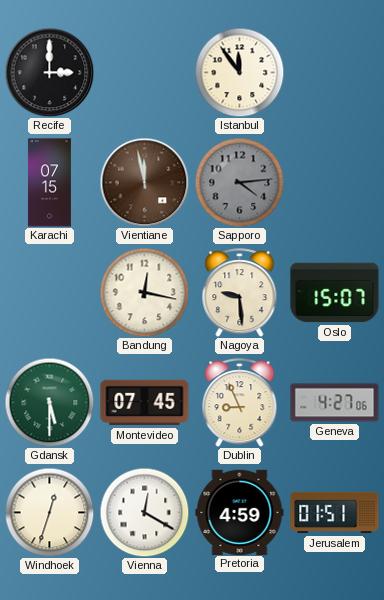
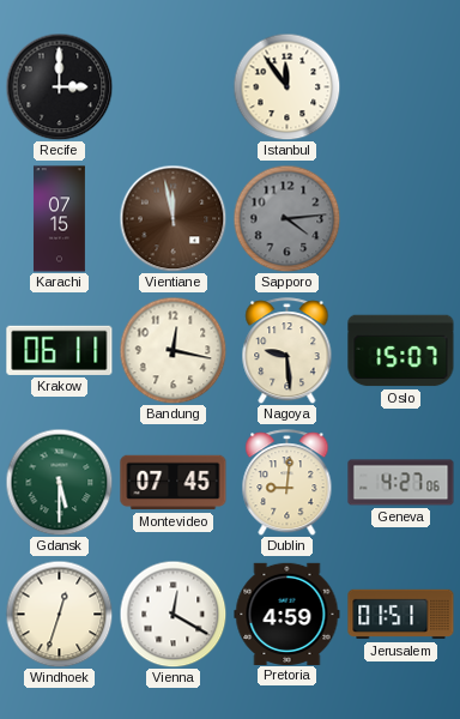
Krakow: none -> 06:11
Dublin: 8:56 -> 9:01
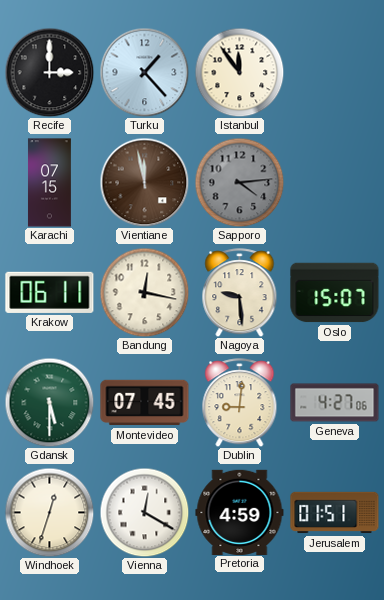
Turku: none -> 1:23
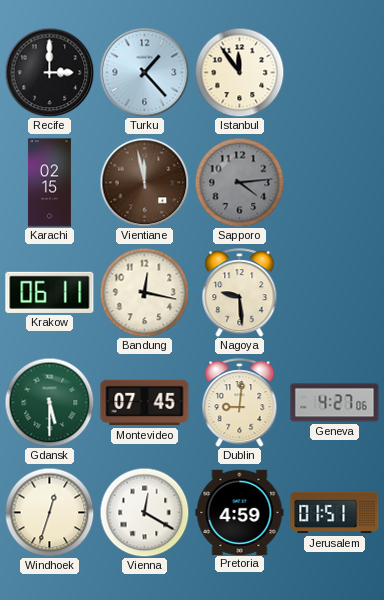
Karachi: 07:15 -> 02:15
Oslo: 15:07 -> none
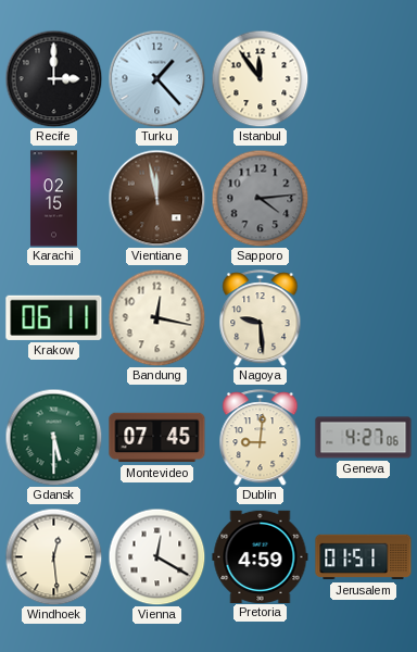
Windhoek: 12:33 -> 12:29
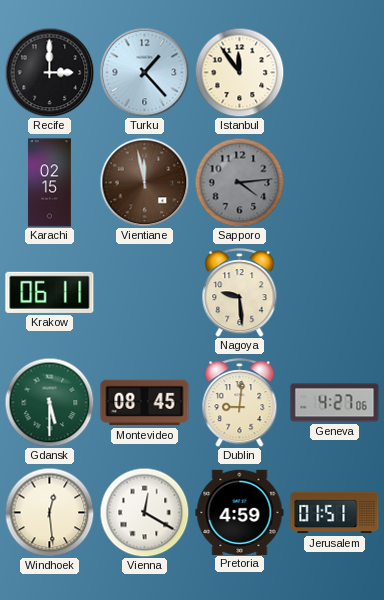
Bandung: 12:17 -> none
Montevideo: 07:45 -> 08:45
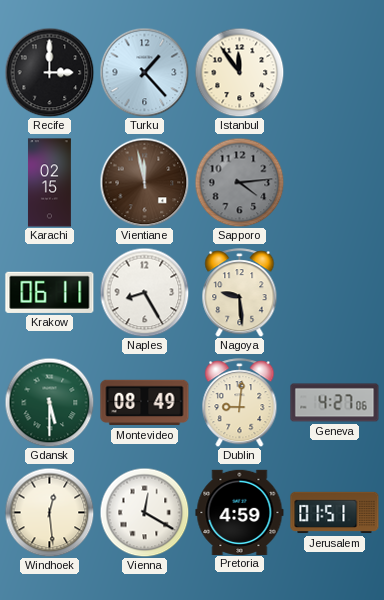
Naples: none -> 8:25
Montevideo: 08:45 -> 08:49
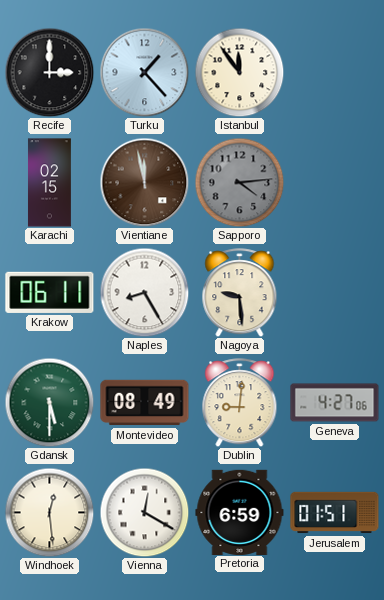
Pretoria: 4:59 -> 6:59
